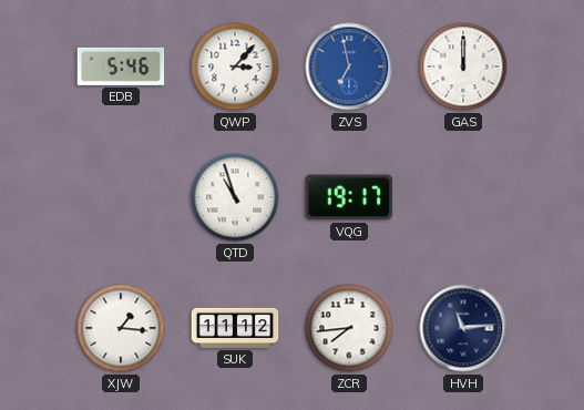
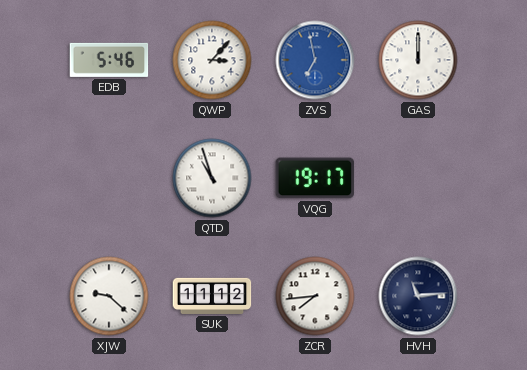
XJW: 1:16 -> 9:22
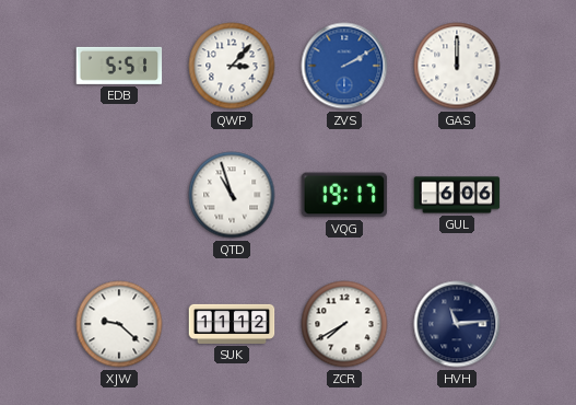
EDB: 5:46 -> 5:51
ZVS: 6:58 -> 2:10
GUL: none -> 6:06
ZCR: 7:44 -> 7:40
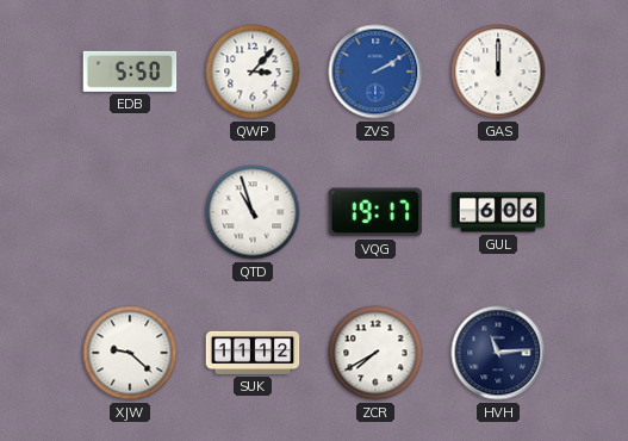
EDB: 5:51 -> 5:50
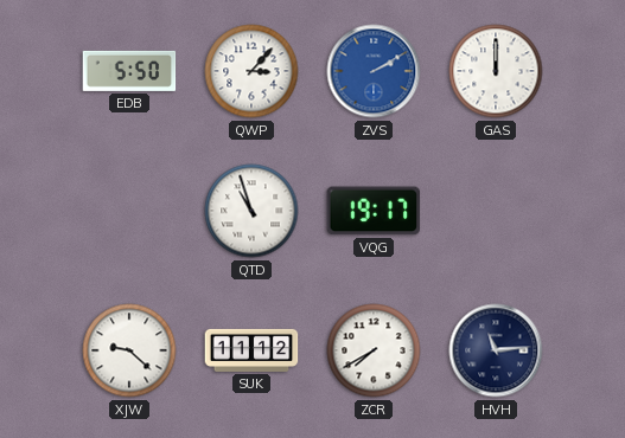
GUL: 6:06 -> none
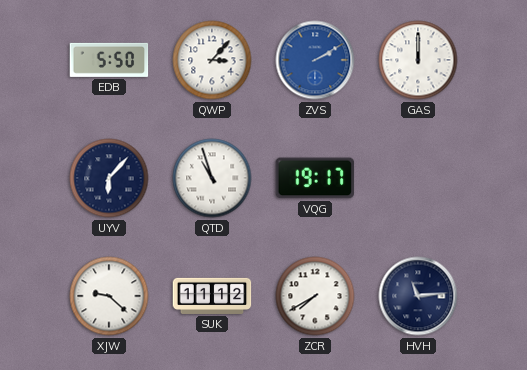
UYV: none -> 6:07
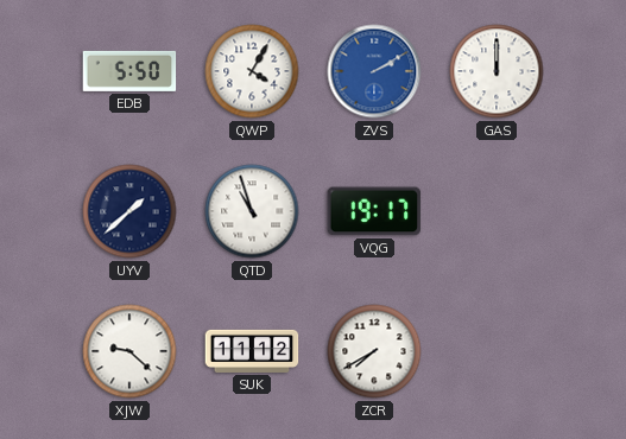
QWP: 3:07 -> 4:05
UYV: 6:07 -> 1:38
HVH: 11:14 -> none
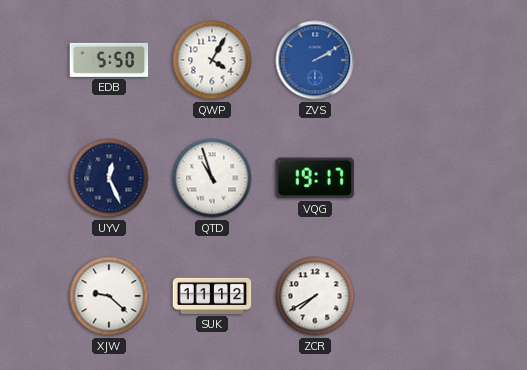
GAS: 12:00 -> none
UYV: 1:38 -> 12:26
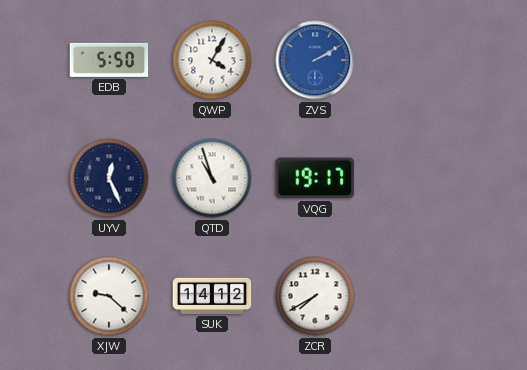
SUK: 11:12 -> 14:12
